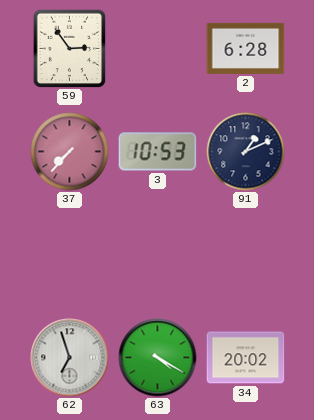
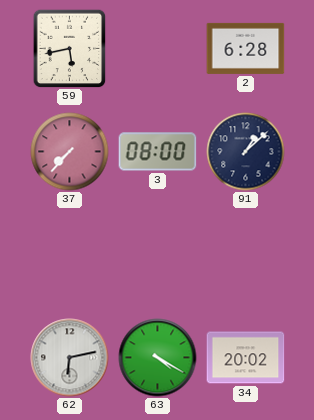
59: 2:54 -> 5:43
3: 10:53 -> 08:00
91: 1:11 -> 1:08
62: 6:57 -> 6:13
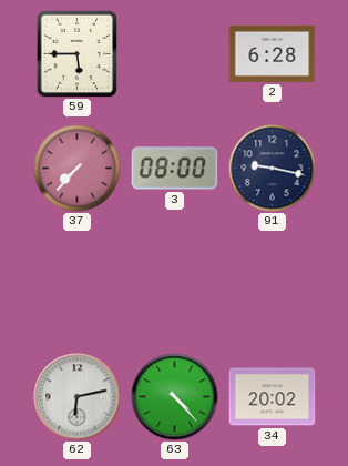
59: 5:43 -> 5:45
91: 1:08 -> 9:17
63: 4:20 -> 4:23
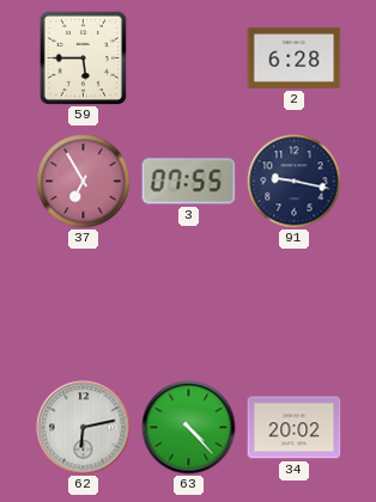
37: 7:37 -> 6:55
3: 08:00 -> 07:55
